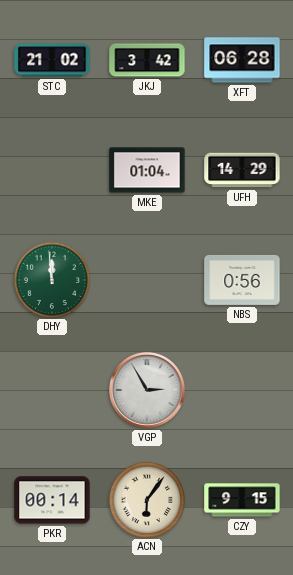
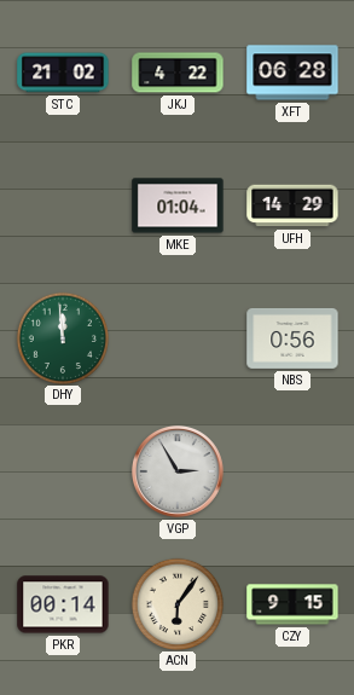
JKJ: 3:42 -> 4:22
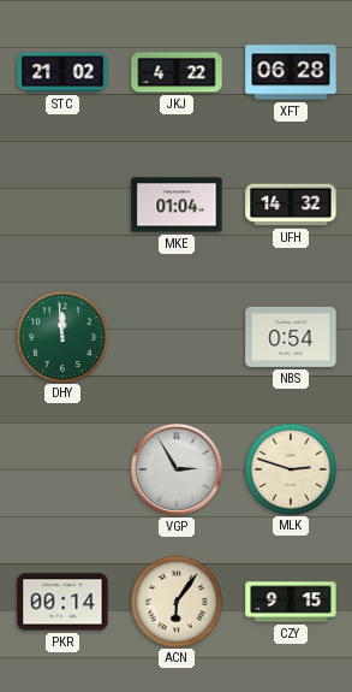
UFH: 14:29 -> 14:32
NBS: 0:56 -> 0:54
MLK: none -> 2:48
